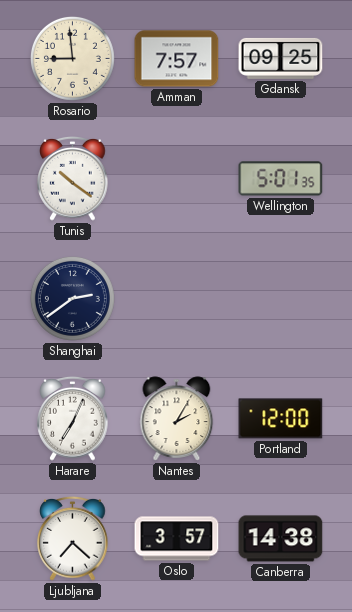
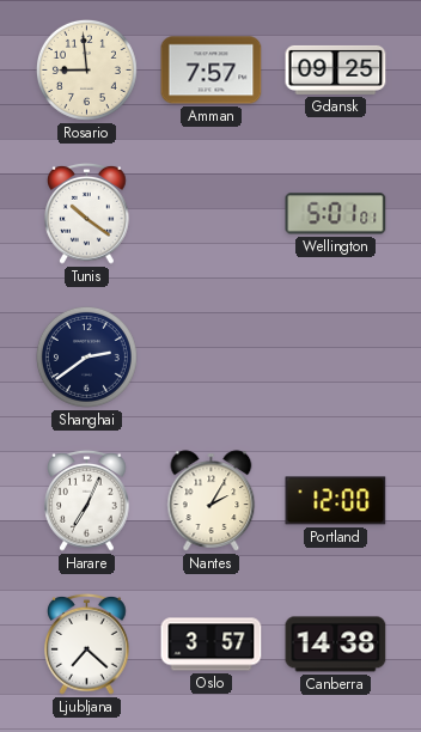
Wellington: 5:01:35 -> 5:01:01
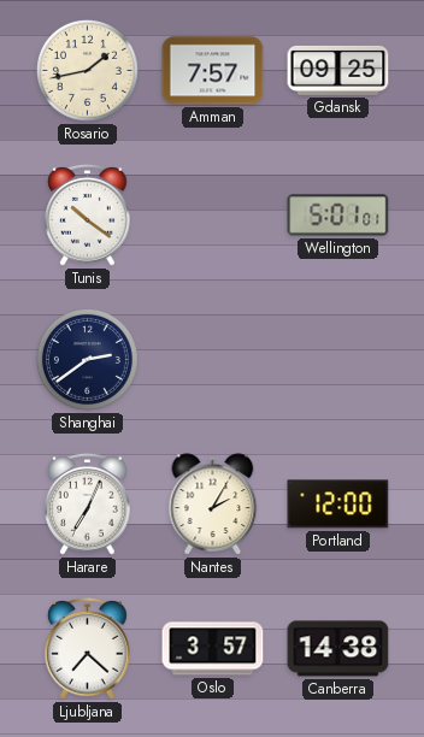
Rosario: 8:59 -> 1:43
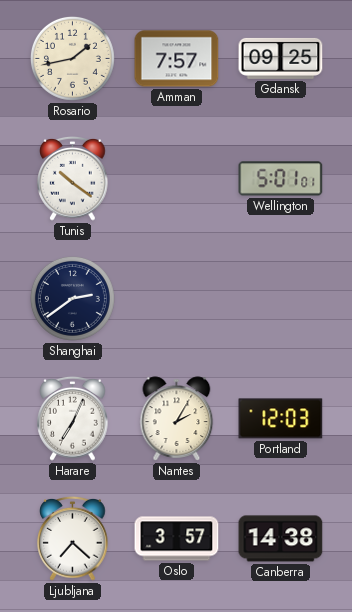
Portland: 12:00 -> 12:03
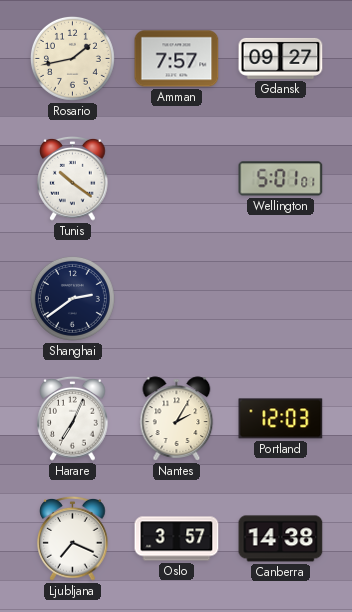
Gdansk: 09:25 -> 09:27
Ljubljana: 7:22 -> 7:19
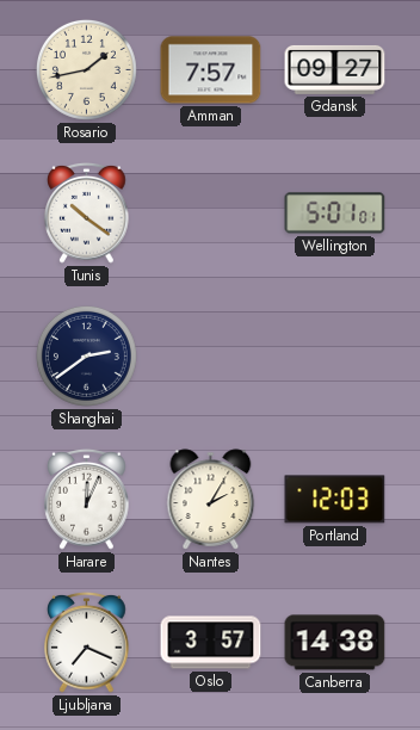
Harare: 7:04 -> 12:04
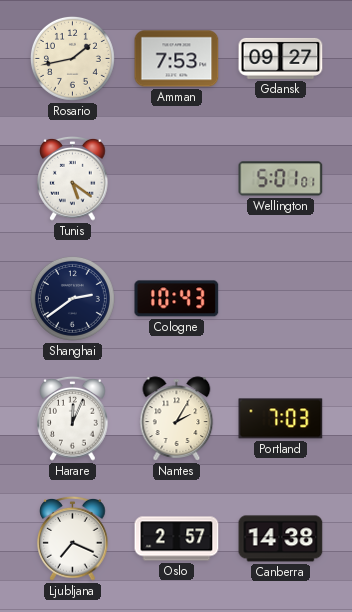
Amman: 7:57 -> 7:53
Tunis: 10:21 -> 5:21
Cologne: none -> 10:43
Portland: 12:03 -> 7:03
Oslo: 3:57 -> 2:57
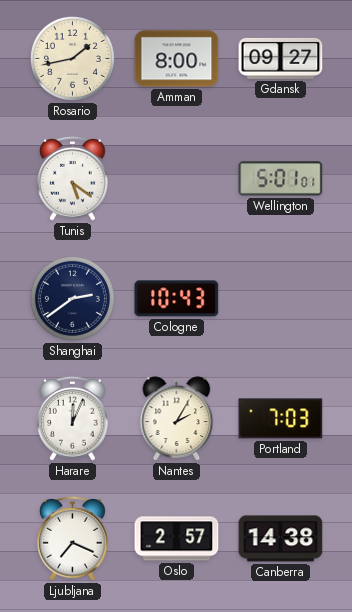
Amman: 7:53 -> 8:00
